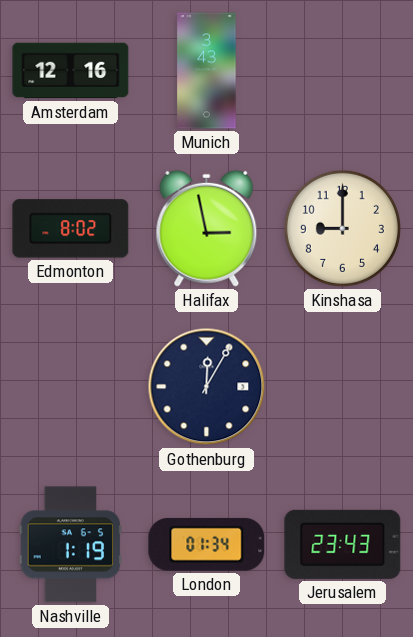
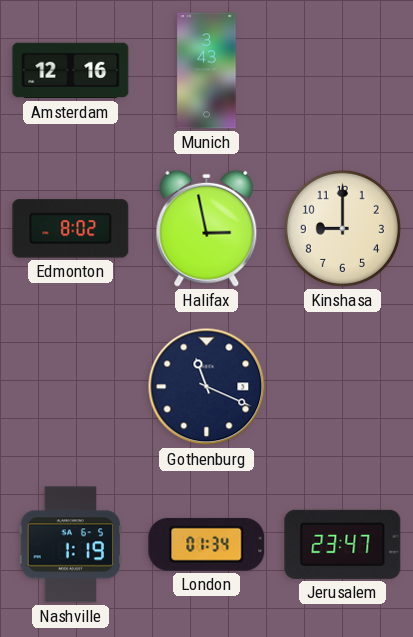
Gothenburg: 12:05 -> 11:19
Jerusalem: 23:43 -> 23:47
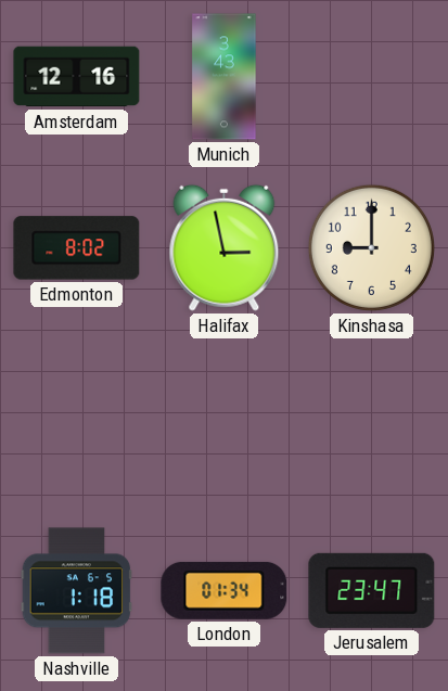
Gothenburg: 11:19 -> none
Nashville: 1:19 -> 1:18
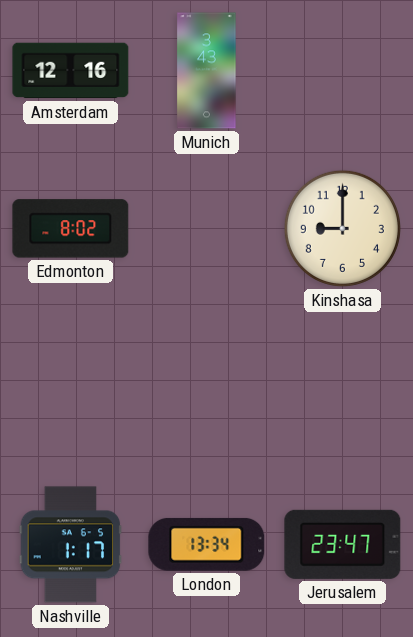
Halifax: 2:58 -> none
Nashville: 1:18 -> 1:17
London: 01:34 -> 13:34
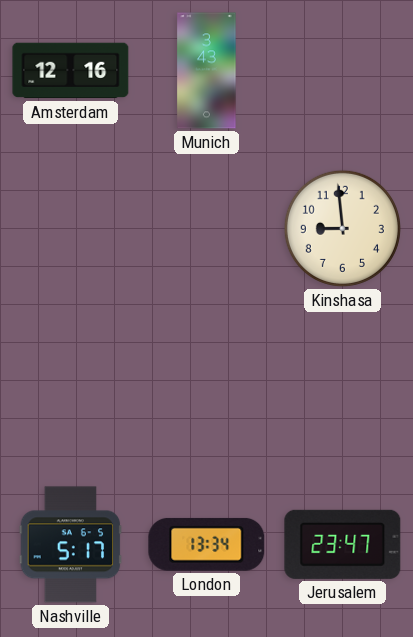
Edmonton: 8:02 -> none
Kinshasa: 9:00 -> 8:59
Nashville: 1:17 -> 5:17
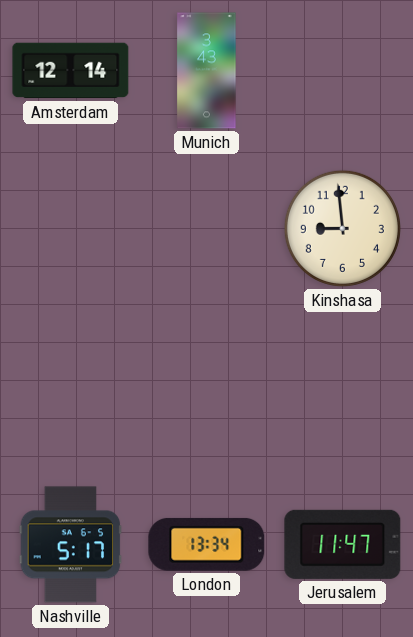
Amsterdam: 12:16 -> 12:14
Jerusalem: 23:47 -> 11:47
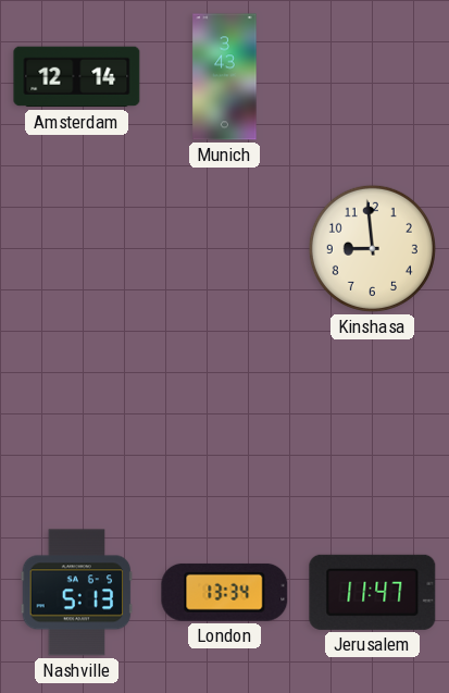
Nashville: 5:17 -> 5:13
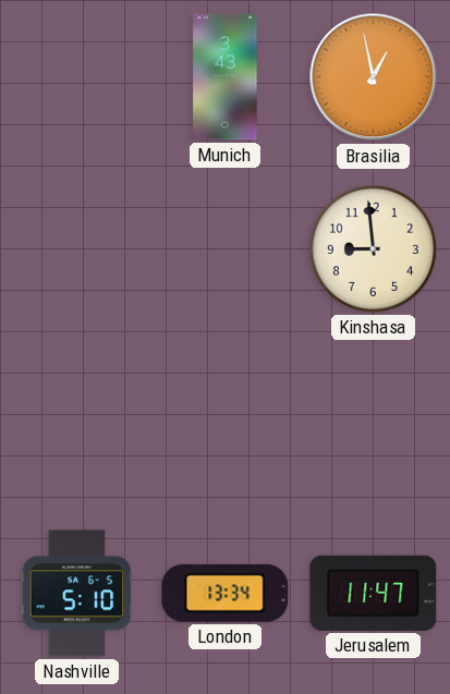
Amsterdam: 12:14 -> none
Brasilia: none -> 12:58
Nashville: 5:13 -> 5:10
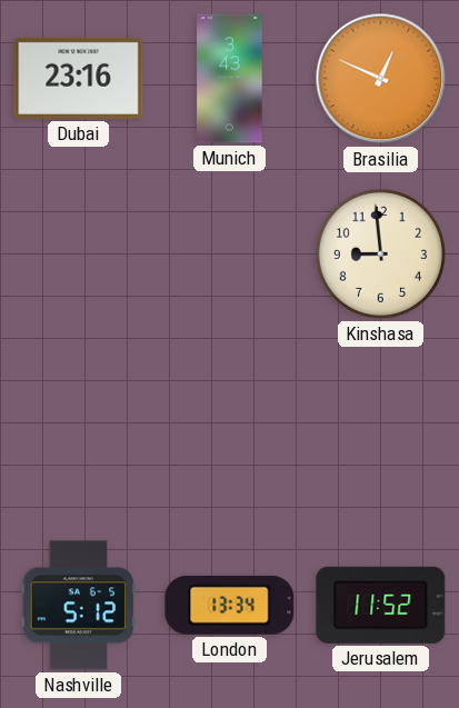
Dubai: none -> 23:16
Brasilia: 12:58 -> 12:49
Nashville: 5:10 -> 5:12
Jerusalem: 11:47 -> 11:52
